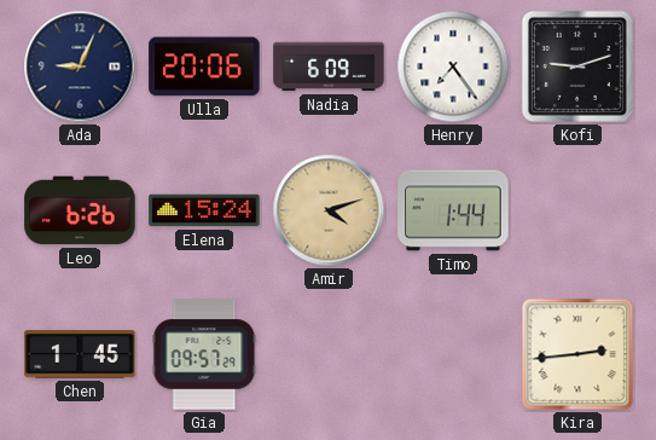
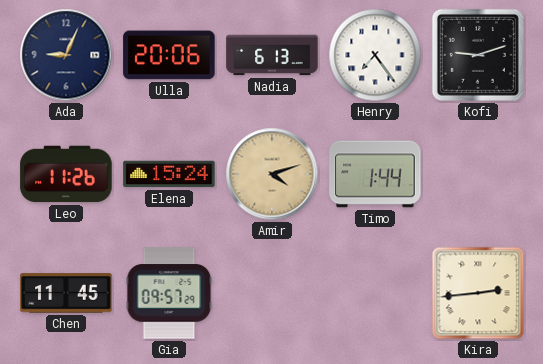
Nadia: 6:09 -> 6:13
Leo: 6:26 -> 11:26
Chen: 1:45 -> 11:45
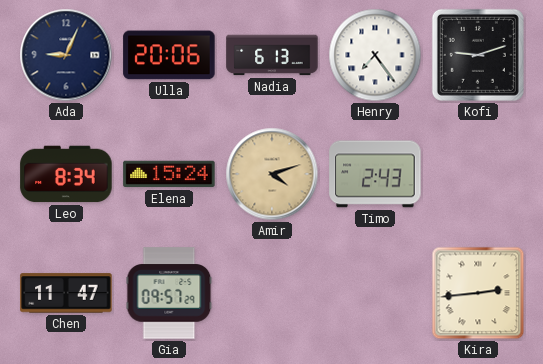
Leo: 11:26 -> 8:34
Timo: 1:44 -> 2:43
Chen: 11:45 -> 11:47
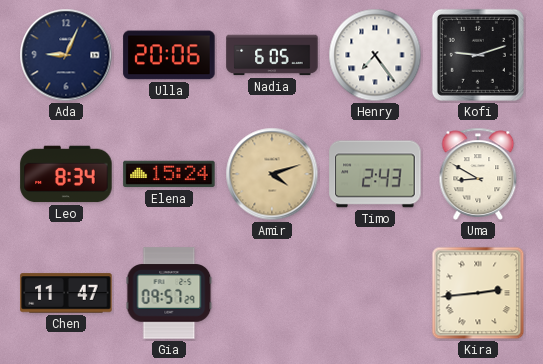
Nadia: 6:13 -> 6:05
Uma: none -> 8:50
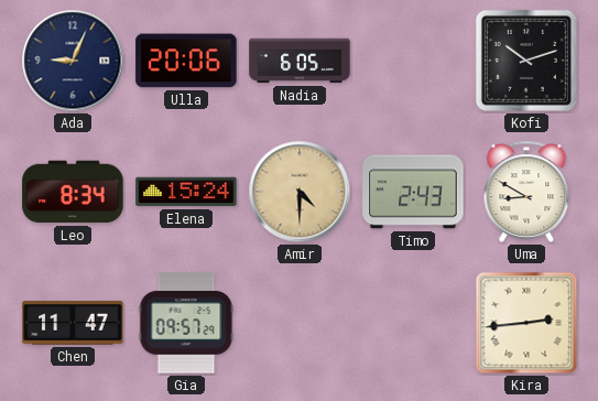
Henry: 7:24 -> none
Kofi: 9:12 -> 10:12
Amir: 4:12 -> 4:30
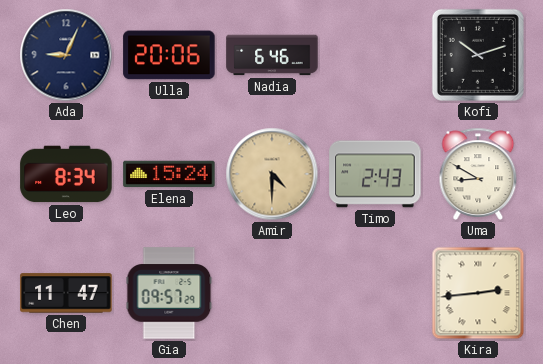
Nadia: 6:05 -> 6:46
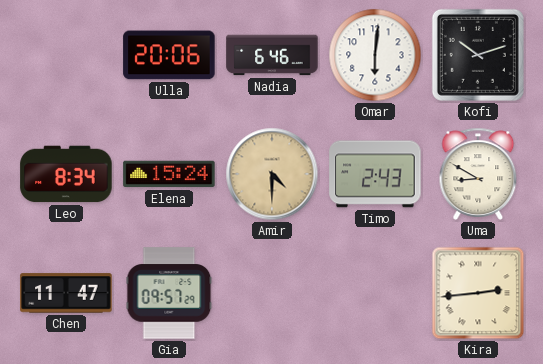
Ada: 9:04 -> none
Omar: none -> 6:01
